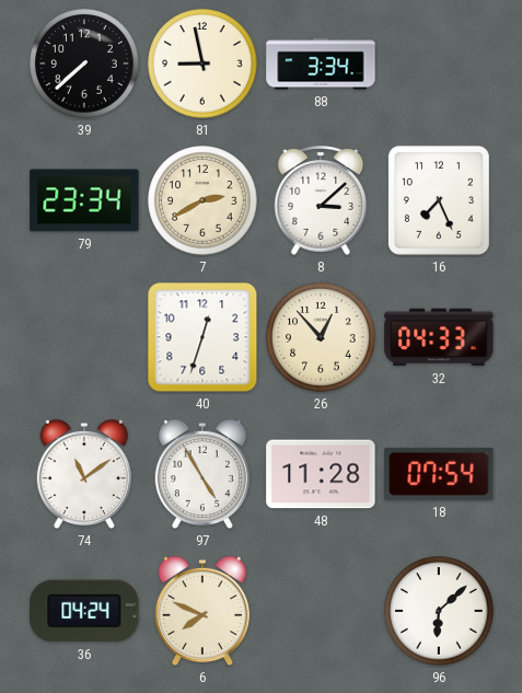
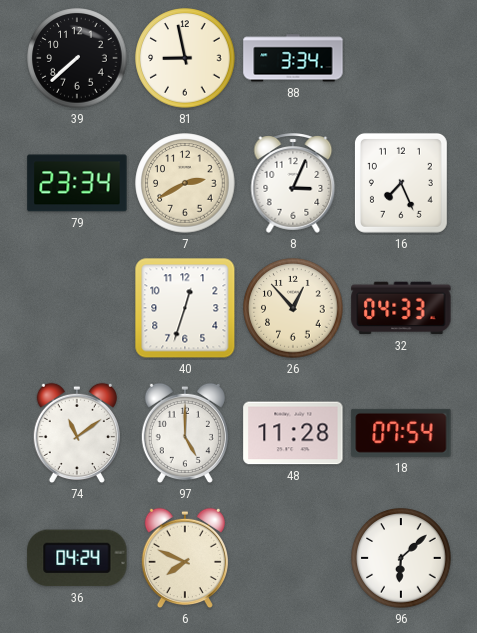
8: 3:08 -> 3:04
97: 4:55 -> 5:00
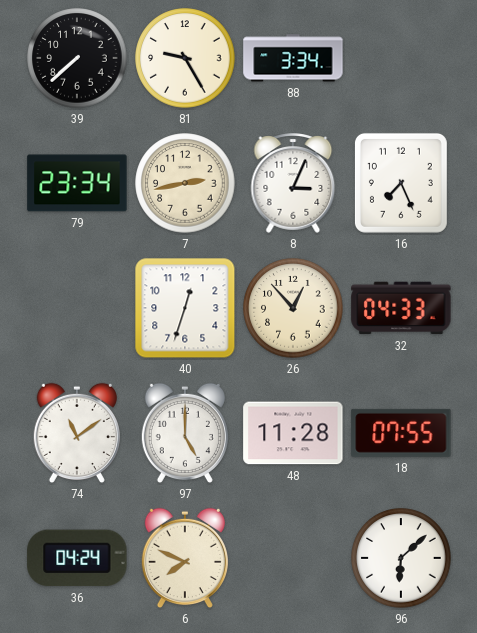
81: 8:58 -> 9:25
7: 2:40 -> 2:43
18: 07:54 -> 07:55
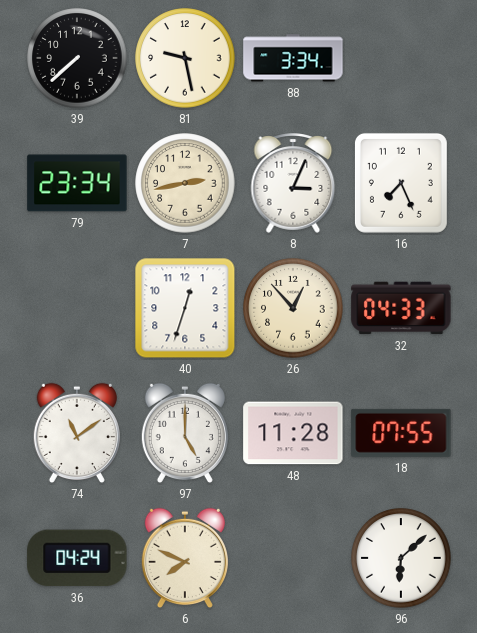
81: 9:25 -> 9:28
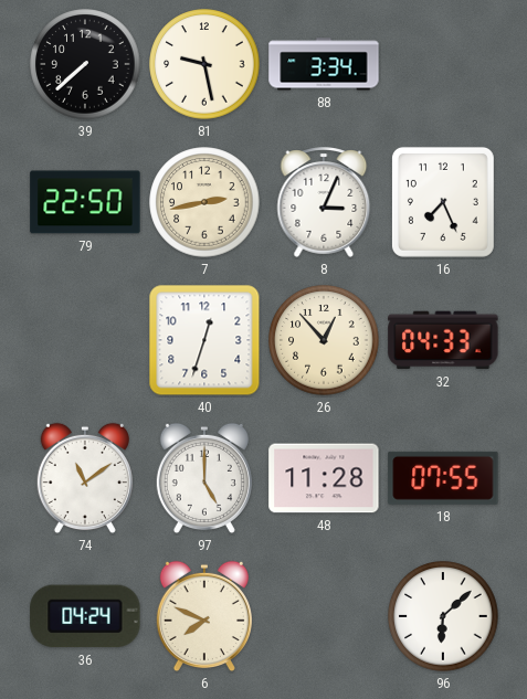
79: 23:34 -> 22:50
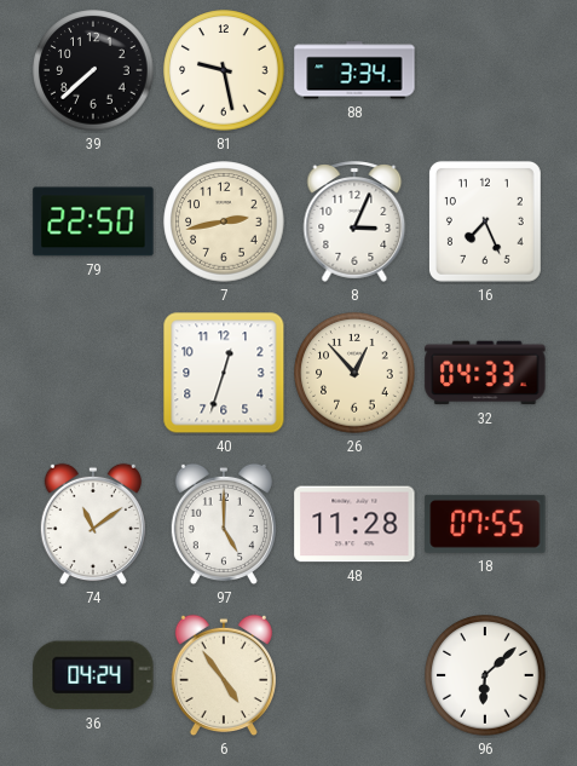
6: 7:49 -> 4:54
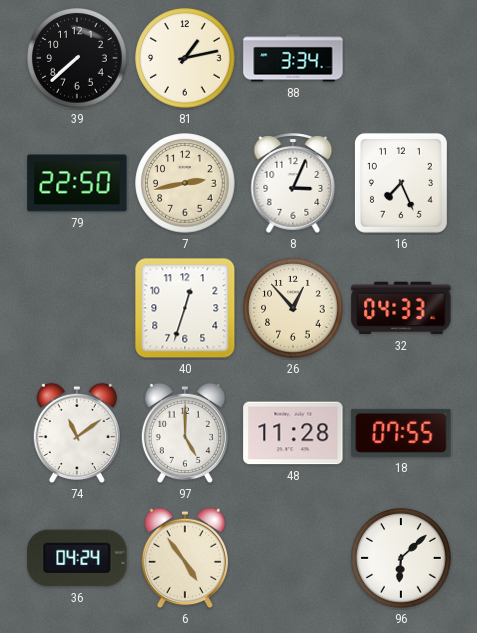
81: 9:28 -> 1:13
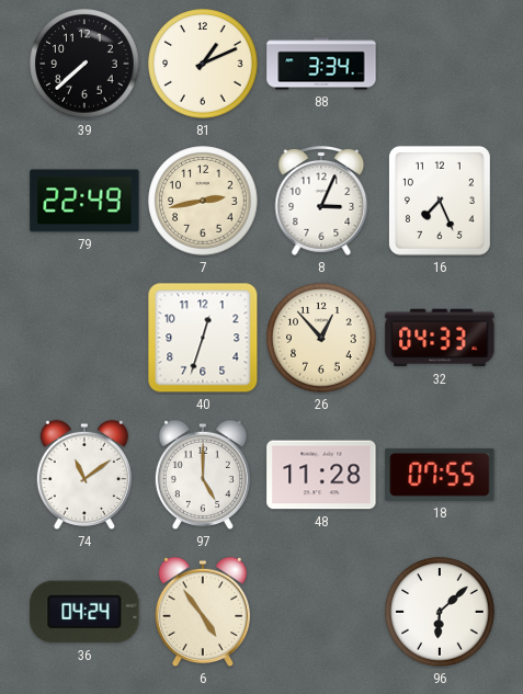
81: 1:13 -> 1:11
79: 22:50 -> 22:49
